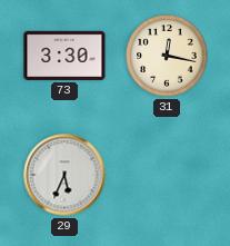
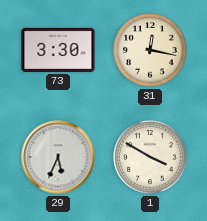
1: none -> 3:50
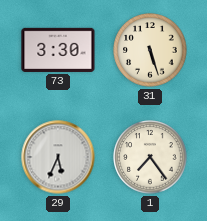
31: 12:17 -> 5:27
1: 3:50 -> 7:24
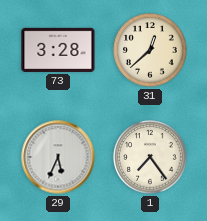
73: 3:30 -> 3:28
31: 5:27 -> 12:38
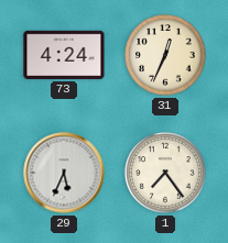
73: 3:28 -> 4:24
31: 12:38 -> 12:34
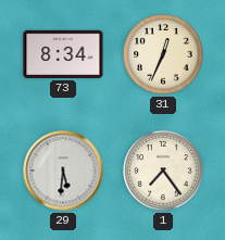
73: 4:24 -> 8:34
29: 5:34 -> 5:31
